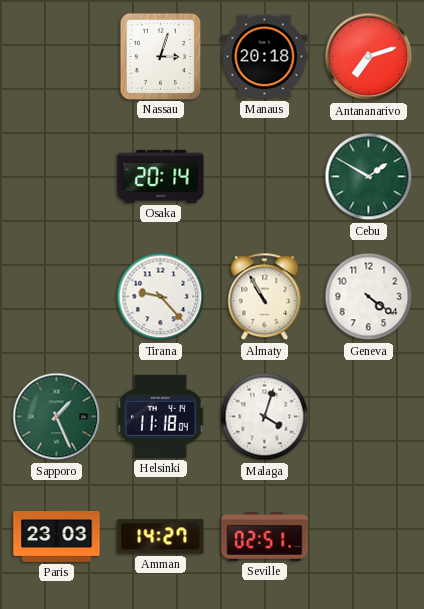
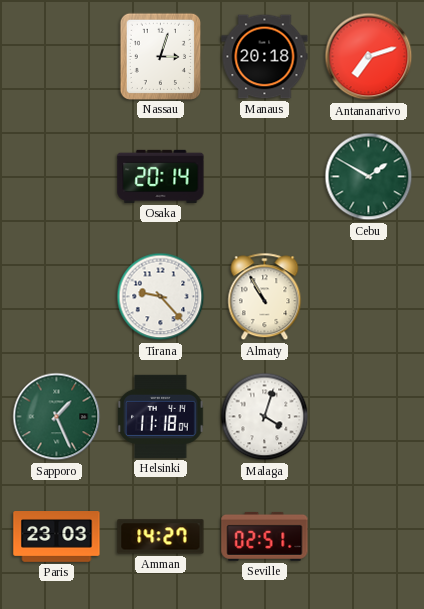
Geneva: 4:21 -> none
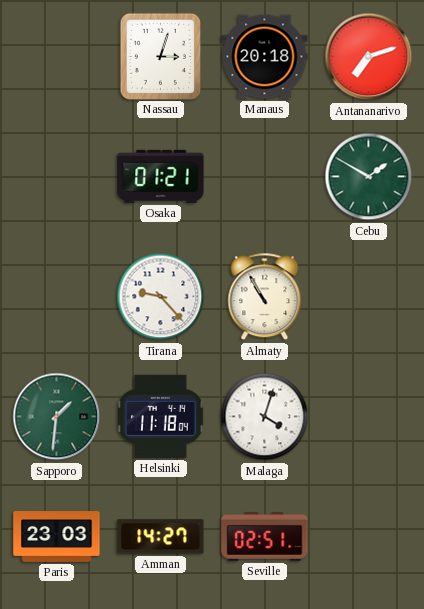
Osaka: 20:14 -> 01:21
Sapporo: 1:26 -> 1:31
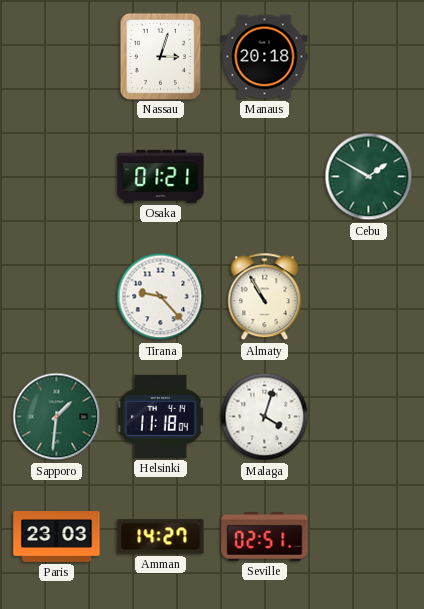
Antananarivo: 7:12 -> none
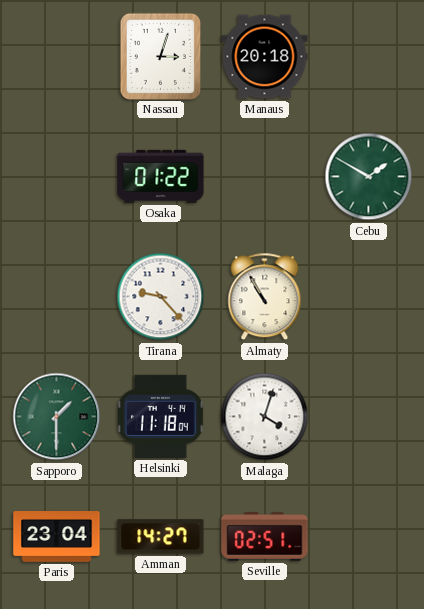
Osaka: 01:21 -> 01:22
Sapporo: 1:31 -> 1:30
Paris: 23:03 -> 23:04
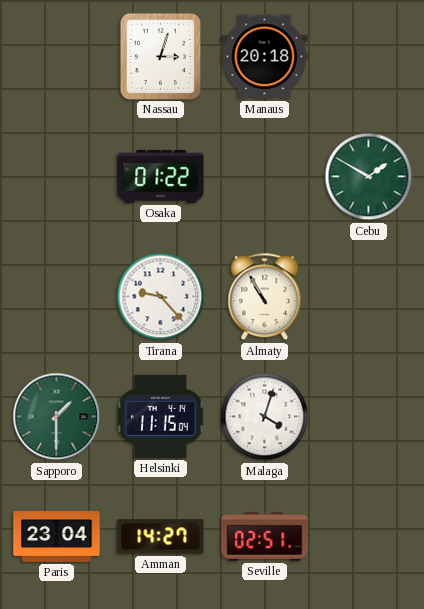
Helsinki: 11:18 -> 11:15
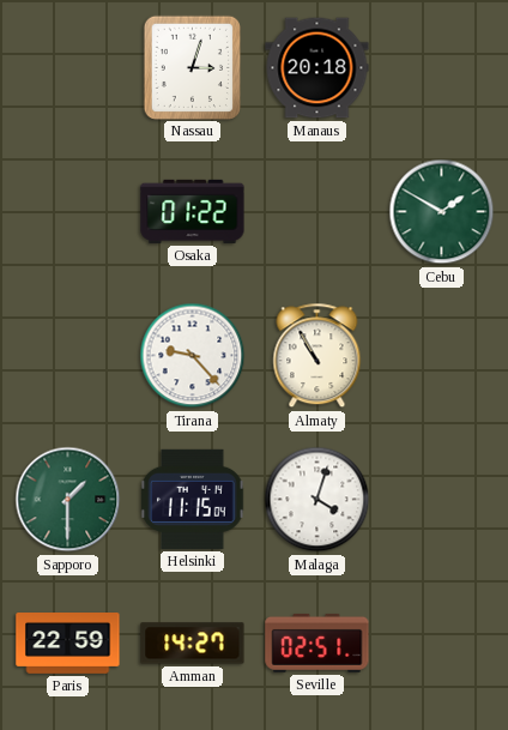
Paris: 23:04 -> 22:59
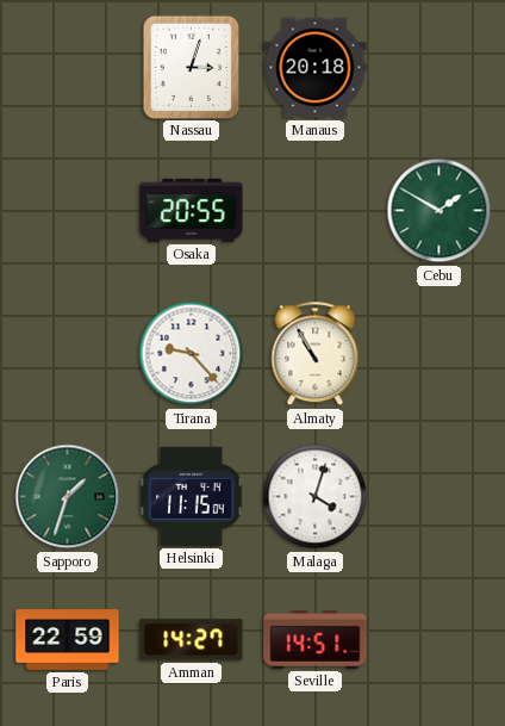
Osaka: 01:22 -> 20:55
Sapporo: 1:30 -> 1:33
Seville: 02:51 -> 14:51
